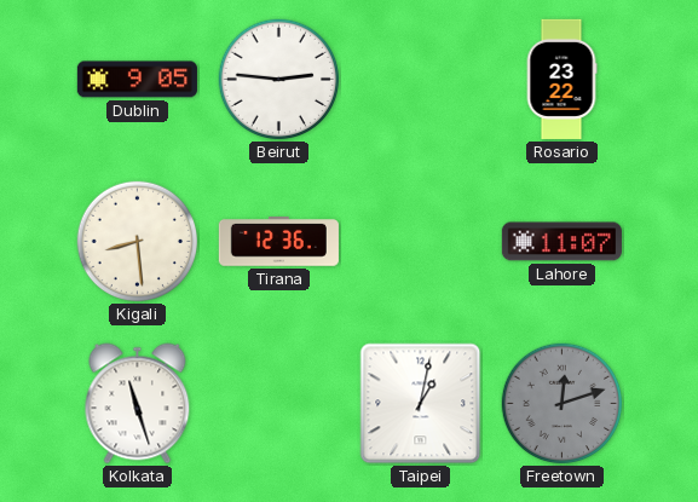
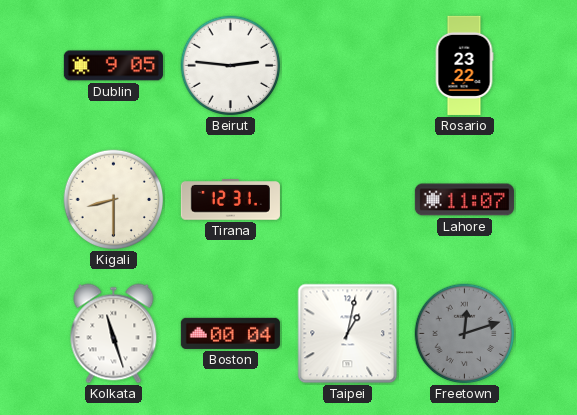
Kigali: 8:29 -> 8:30
Tirana: 12:36 -> 12:31
Boston: none -> 00:04
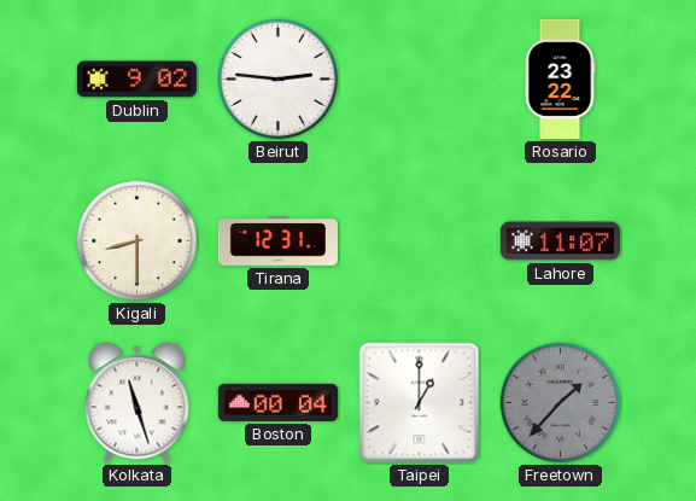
Dublin: 9:05 -> 9:02
Taipei: 1:02 -> 1:00
Freetown: 12:12 -> 1:37
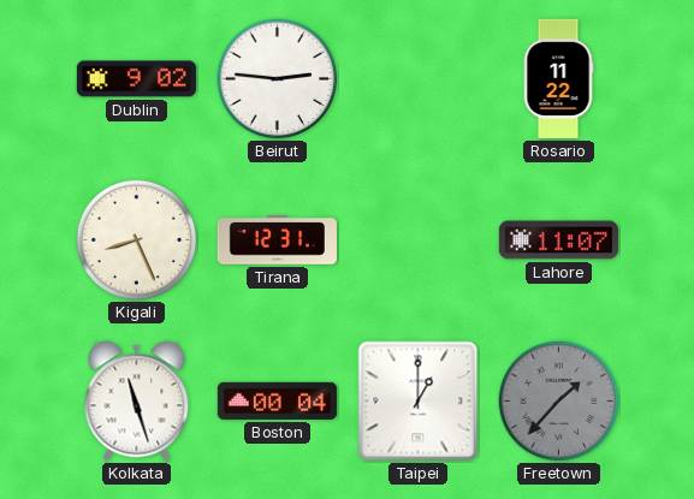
Rosario: 23:22 -> 11:22
Kigali: 8:30 -> 8:26
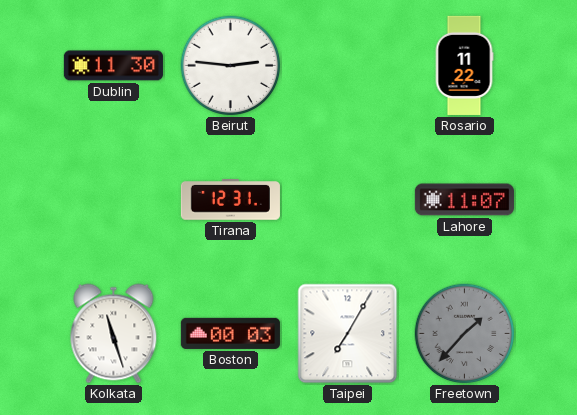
Dublin: 9:02 -> 11:30
Kigali: 8:26 -> none
Boston: 00:04 -> 00:03
Taipei: 1:00 -> 7:05
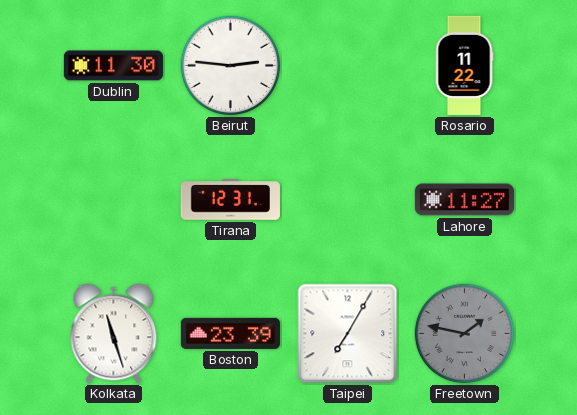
Lahore: 11:07 -> 11:27
Boston: 00:03 -> 23:39
Freetown: 1:37 -> 1:47
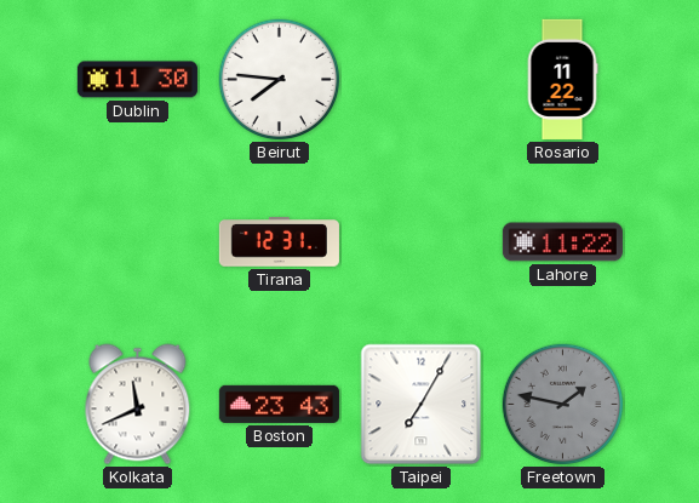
Beirut: 2:46 -> 7:46
Lahore: 11:27 -> 11:22
Kolkata: 11:27 -> 11:41
Boston: 23:39 -> 23:43
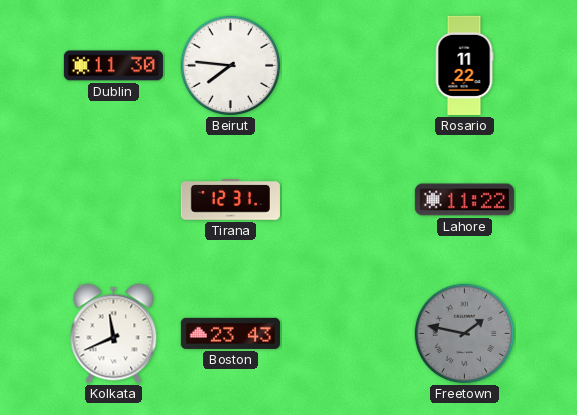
Taipei: 7:05 -> none
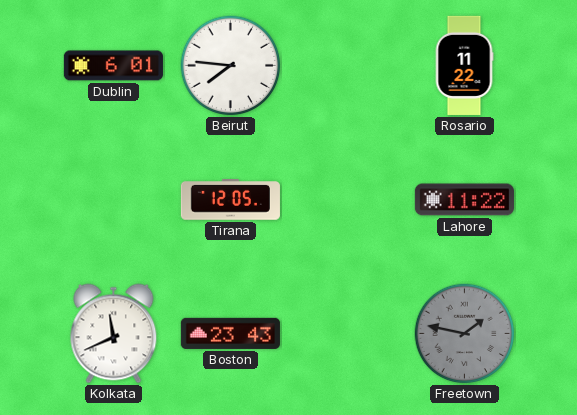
Dublin: 11:30 -> 6:01
Tirana: 12:31 -> 12:05
